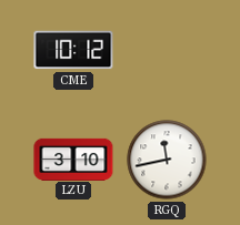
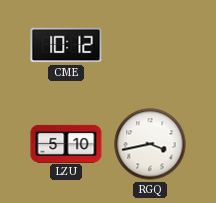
LZU: 3:10 -> 5:10
RGQ: 11:43 -> 3:43
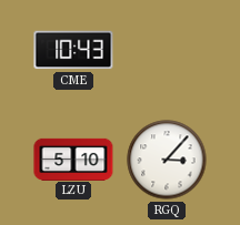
CME: 10:12 -> 10:43
RGQ: 3:43 -> 3:07
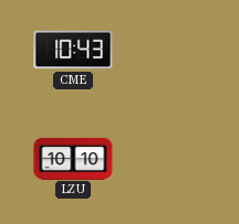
LZU: 5:10 -> 10:10
RGQ: 3:07 -> none
